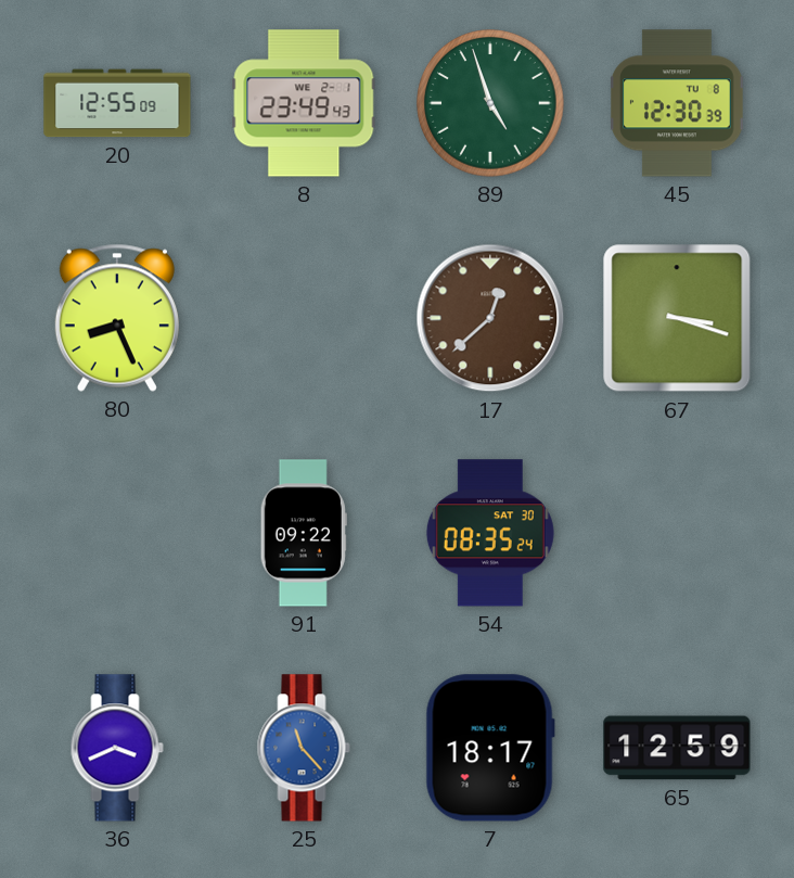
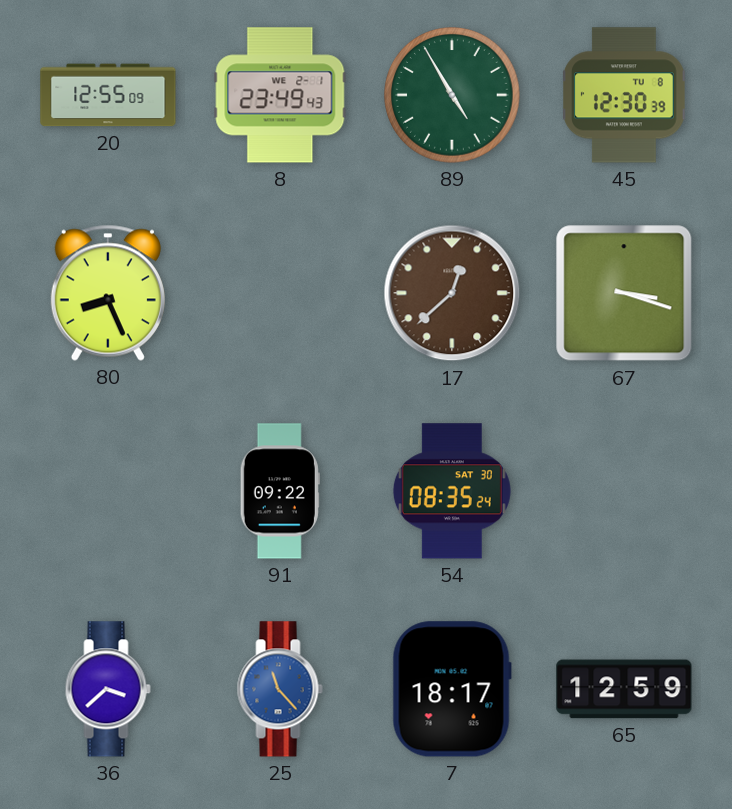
89: 4:57 -> 4:55
36: 3:41 -> 3:38
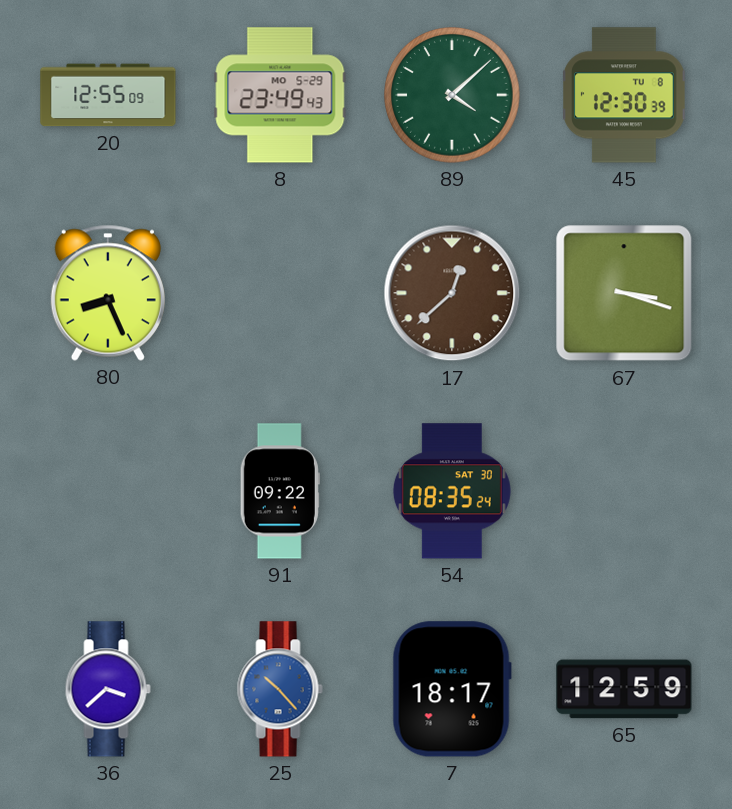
8 date: WE 2-1 -> MO 5-29
89: 4:55 -> 4:08
25: 11:23 -> 10:23
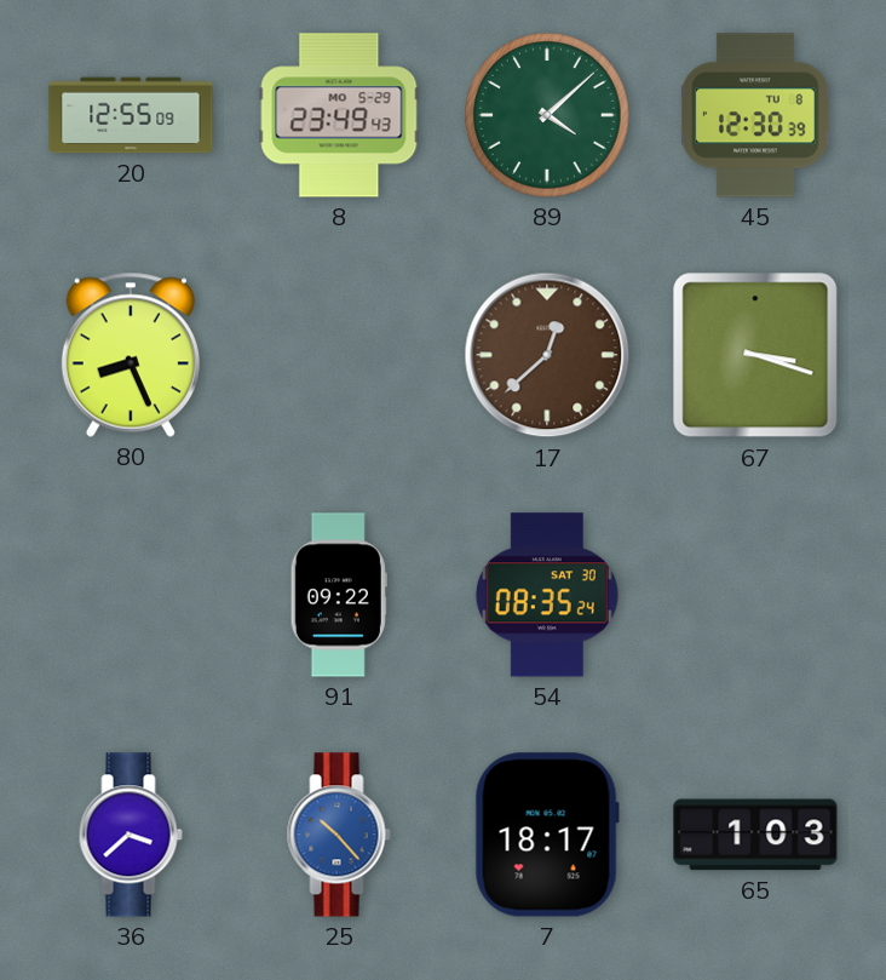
65: 12:59 -> 1:03
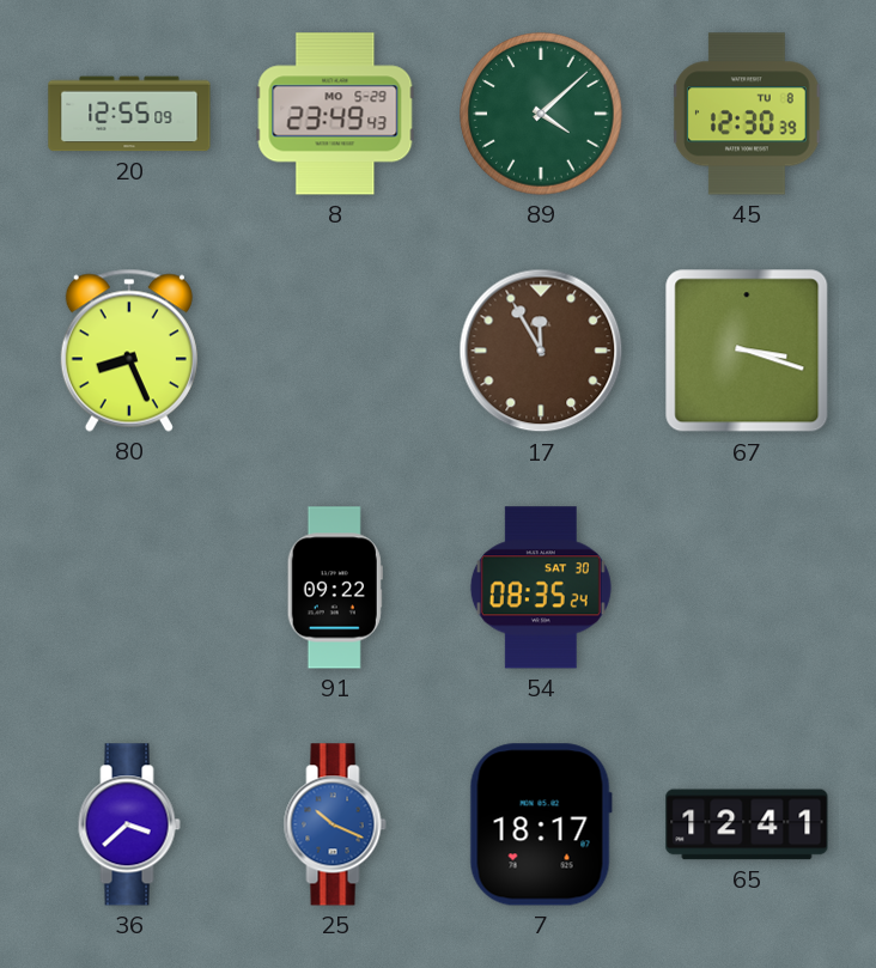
17: 12:38 -> 11:55
25: 10:23 -> 10:19
65: 1:03 -> 12:41
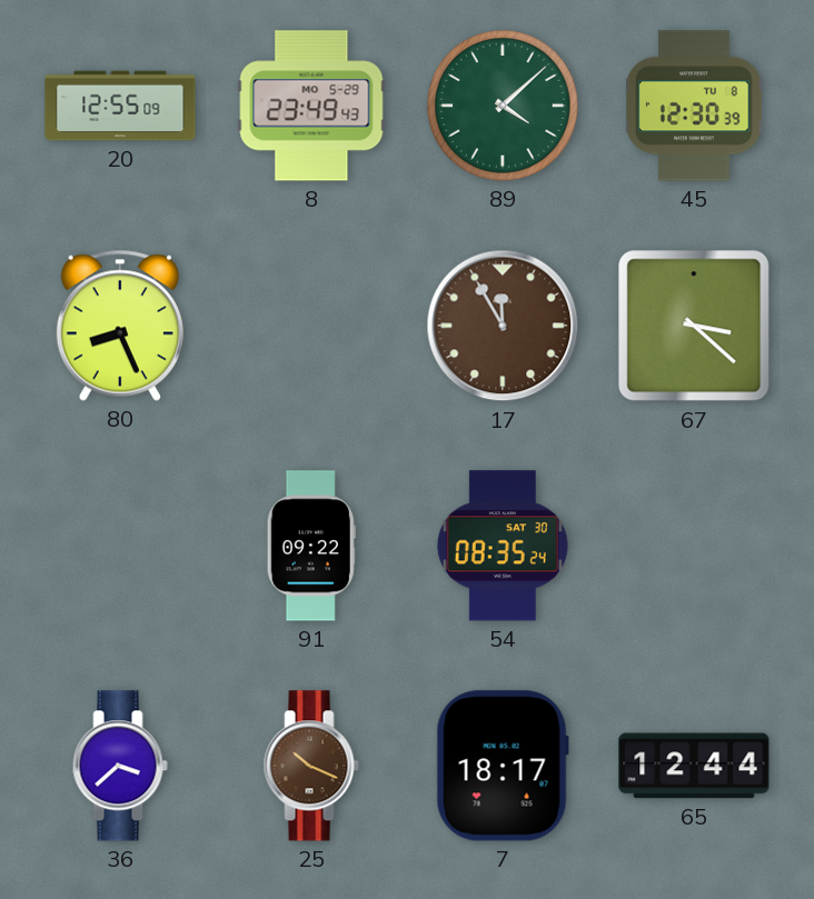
67: 3:18 -> 3:22
25 dial: blue -> brown
65: 12:41 -> 12:44
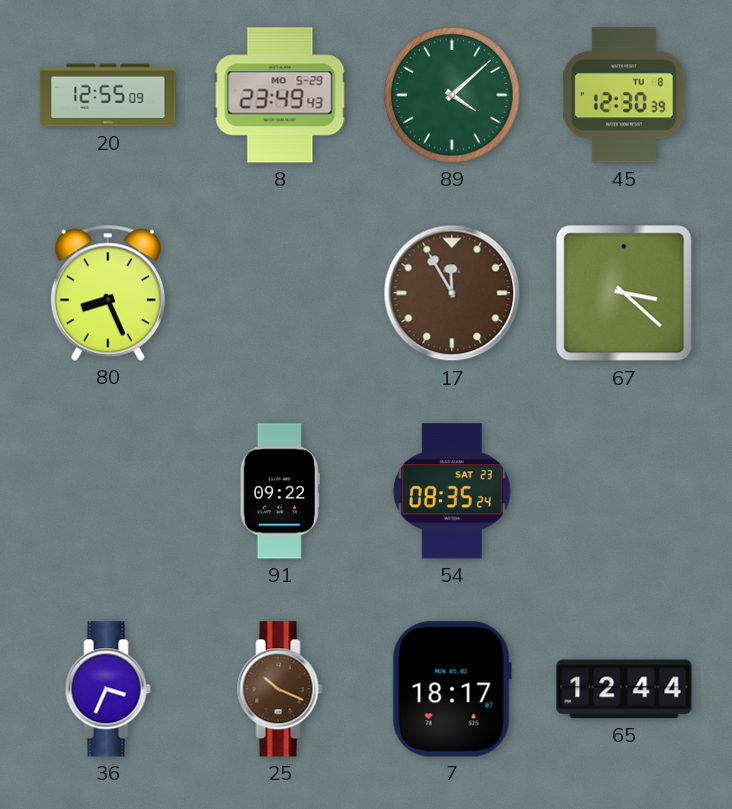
54 date: SAT 30 -> SAT 23
36: 3:38 -> 3:34
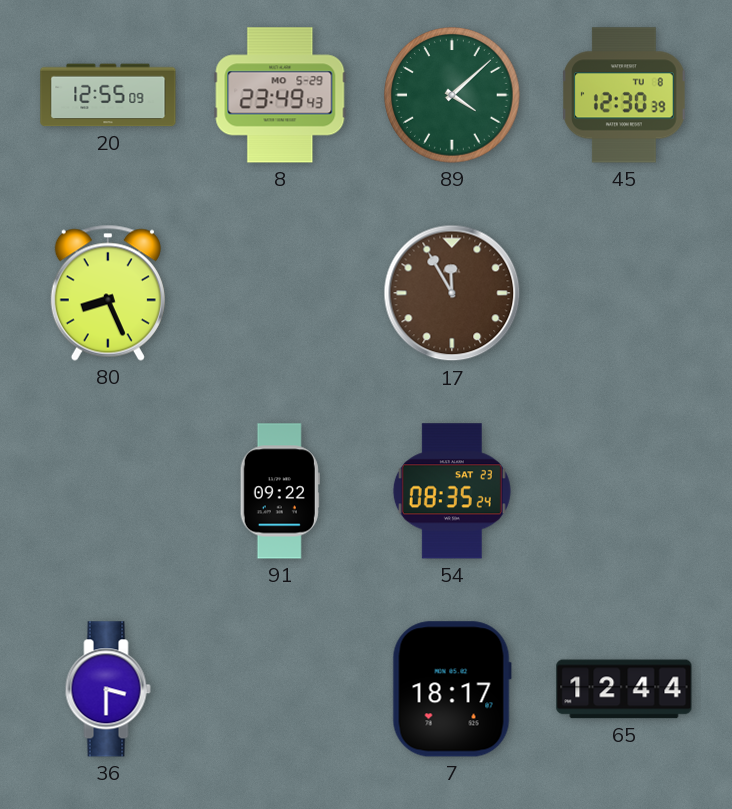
67: 3:22 -> none
36: 3:34 -> 3:30
25: 10:19 -> none
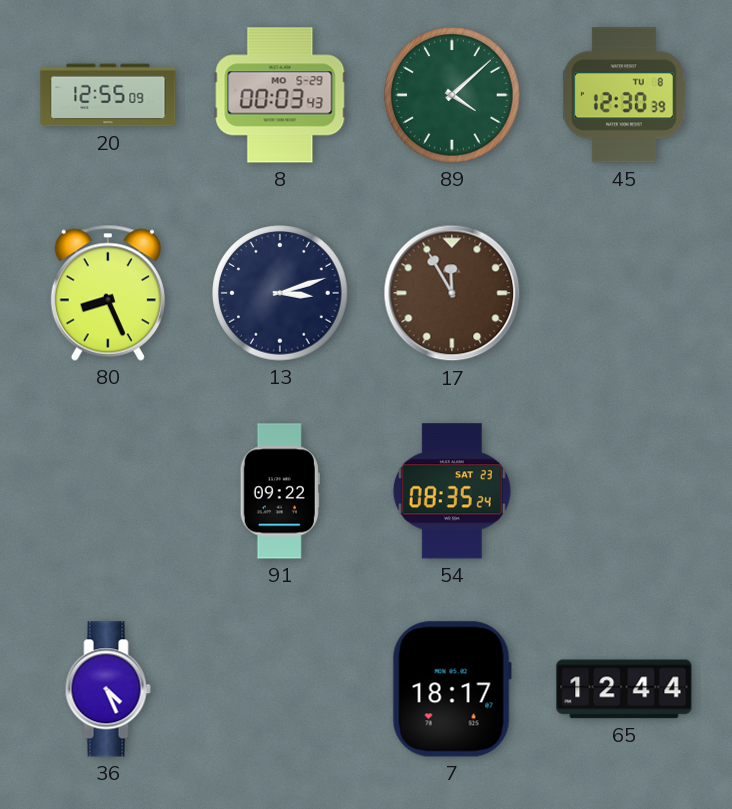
8: 23:49 -> 00:03
13: none -> 3:12
36: 3:30 -> 4:26
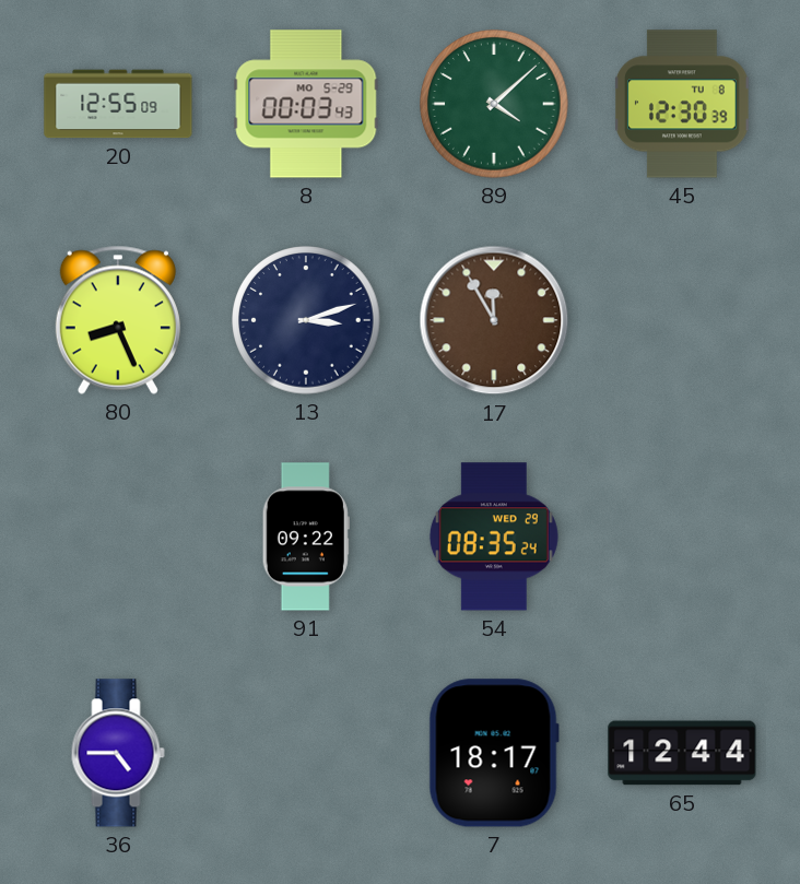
54 date: SAT 23 -> WED 29
36: 4:26 -> 4:45
